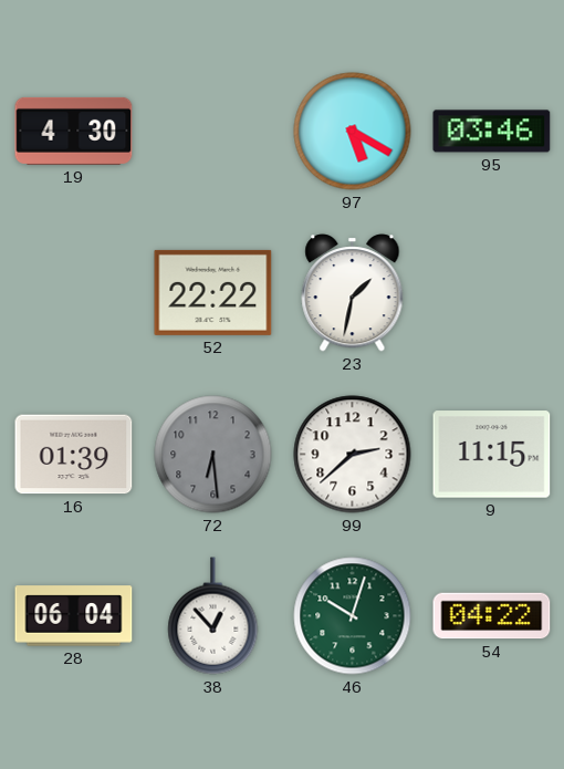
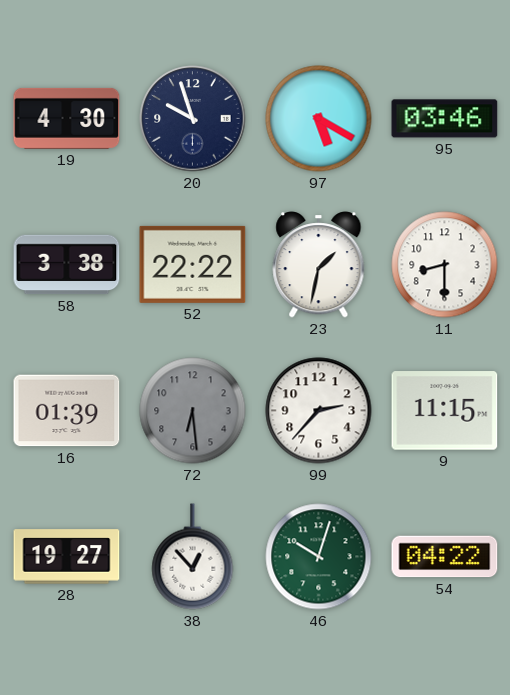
20: none -> 9:57
58: none -> 3:38
11: none -> 8:30
99: 2:38 -> 2:37
28: 06:04 -> 19:27
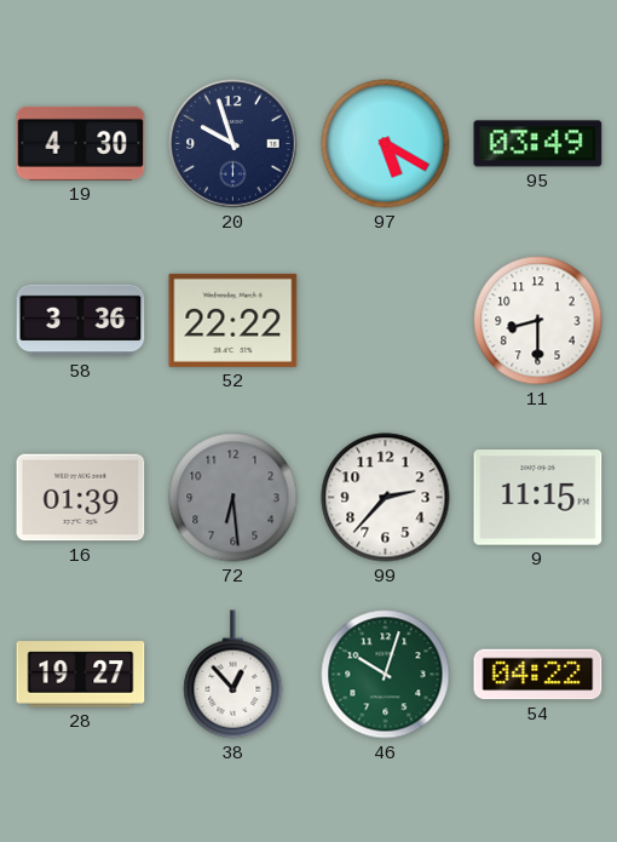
95: 03:46 -> 03:49
58: 3:38 -> 3:36
23: 1:32 -> none
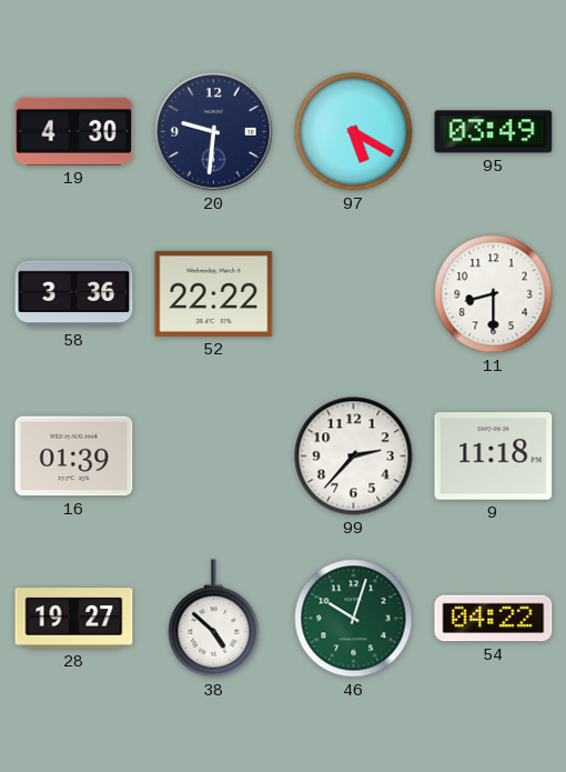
20: 9:57 -> 9:31
72: 6:29 -> none
9: 11:15 -> 11:18
38: 12:53 -> 4:52
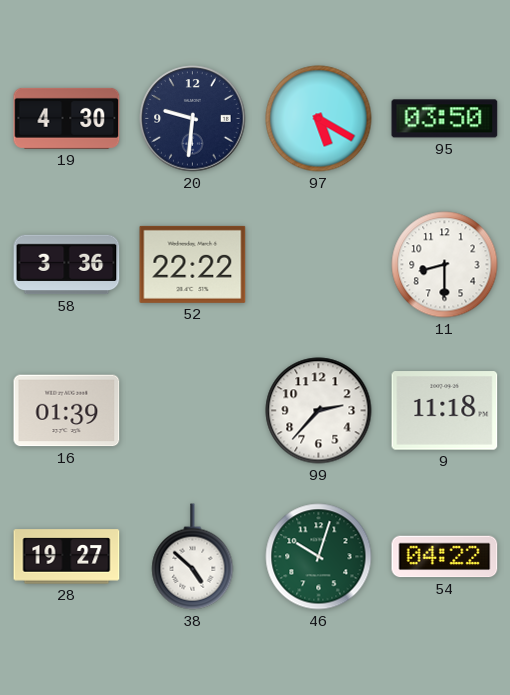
95: 03:49 -> 03:50
